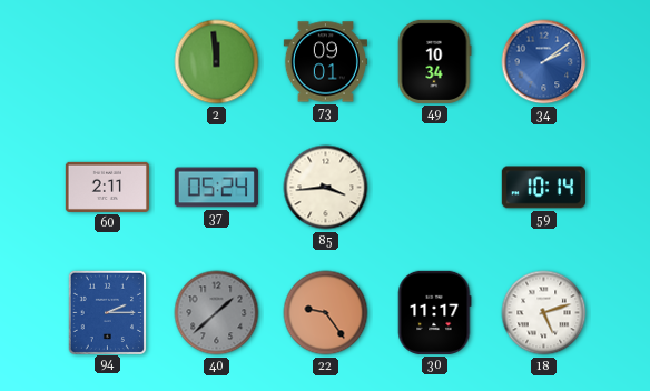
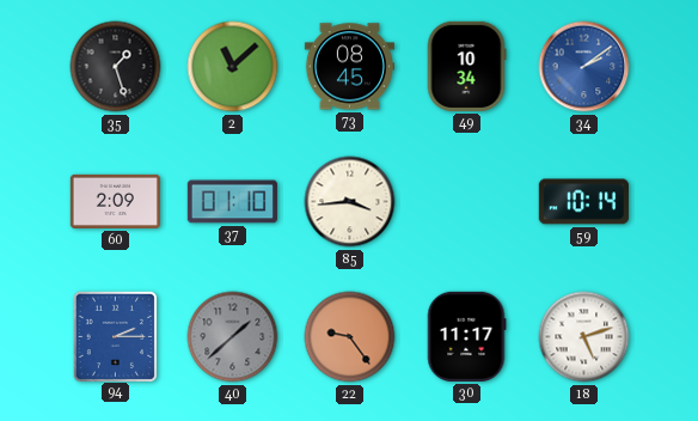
35: none -> 1:27
2: 11:59 -> 11:08
73: 09:01 -> 08:45
60: 2:11 -> 2:09
37: 05:24 -> 01:10
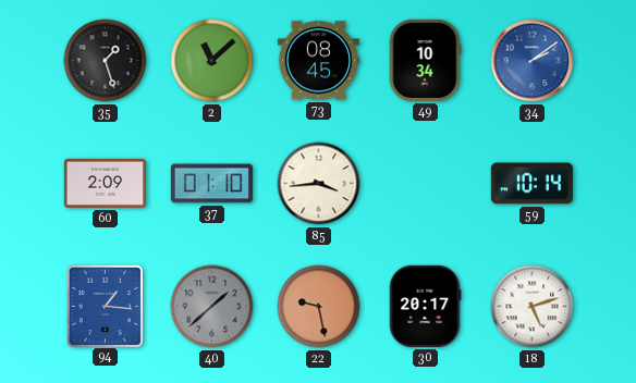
94: 2:15 -> 1:16
22: 9:24 -> 9:28
30: 11:17 -> 20:17
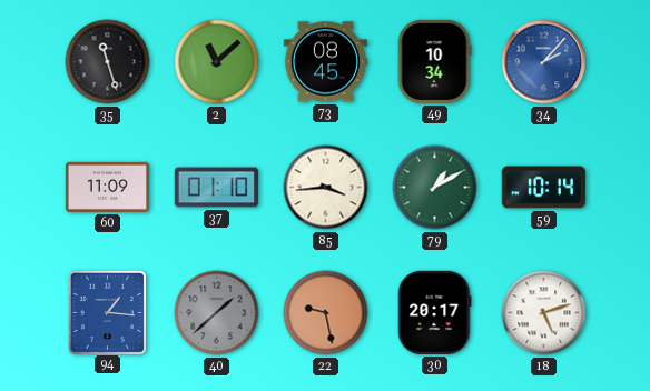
35: 1:27 -> 11:27
34: 2:09 -> 2:07
60: 2:09 -> 11:09
79: none -> 1:10
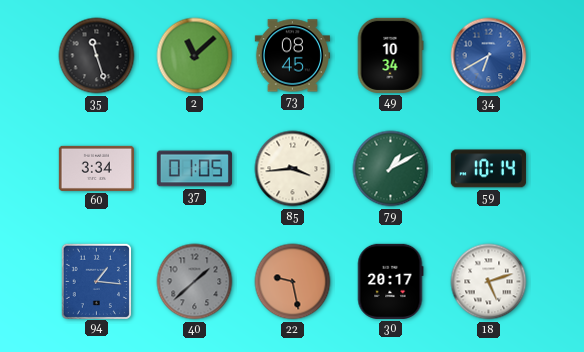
34: 2:07 -> 6:40
60: 11:09 -> 3:34
37: 01:10 -> 01:05
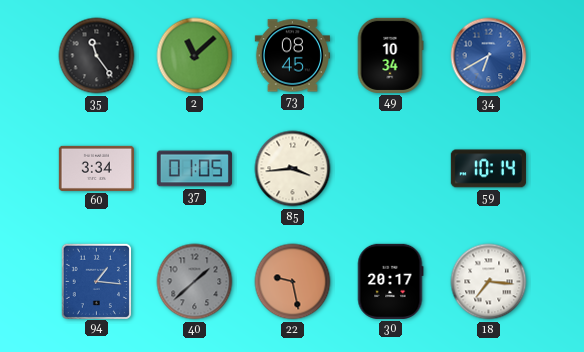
35: 11:27 -> 11:24
79: 1:10 -> none
18: 5:12 -> 7:16
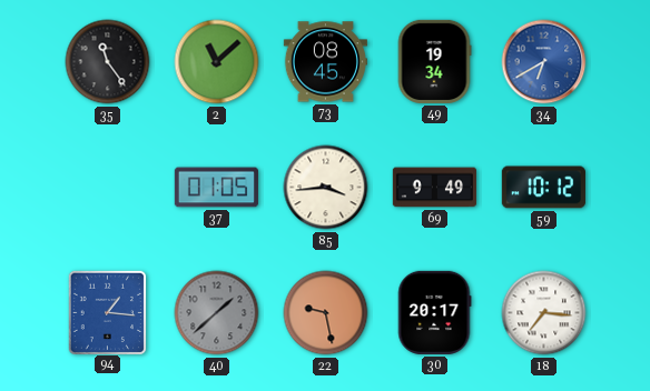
49: 10:34 -> 19:34
60: 3:34 -> none
69: none -> 9:49
59: 10:14 -> 10:12
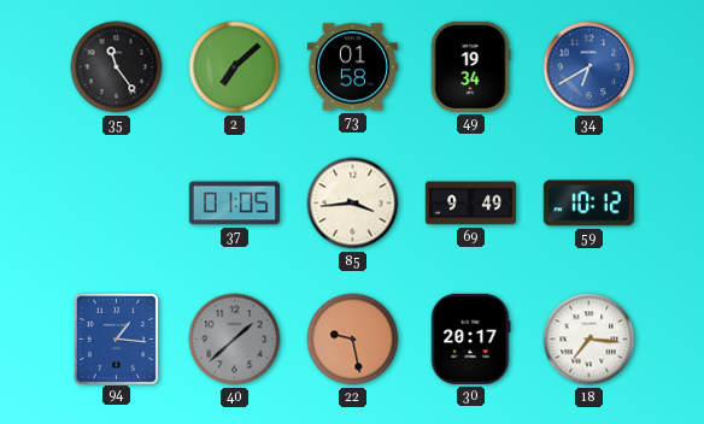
2: 11:08 -> 7:08
73: 08:45 -> 01:58
